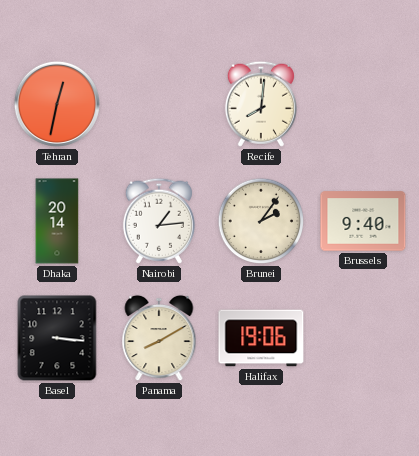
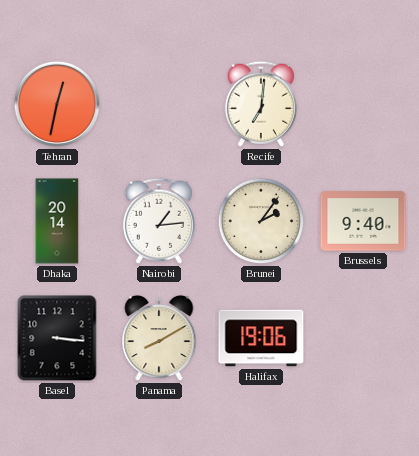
Recife: 8:01 -> 7:01
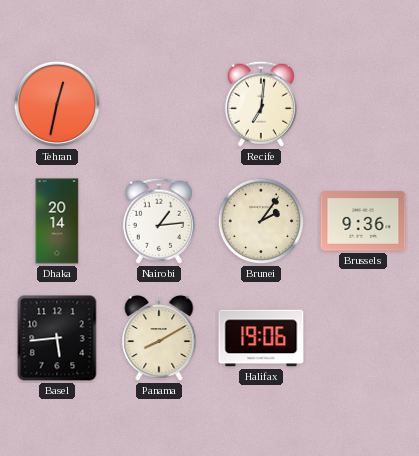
Brussels: 9:40 -> 9:36
Basel: 3:16 -> 5:44
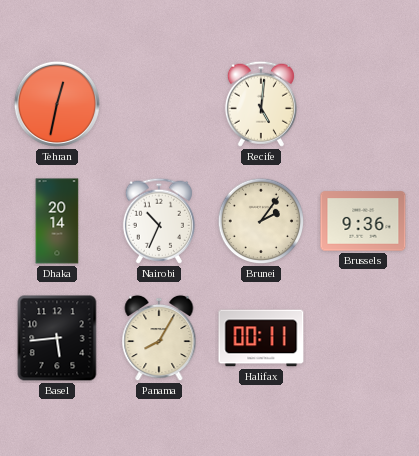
Recife: 7:01 -> 5:01
Nairobi: 1:14 -> 10:34
Panama: 8:10 -> 8:05
Halifax: 19:06 -> 00:11
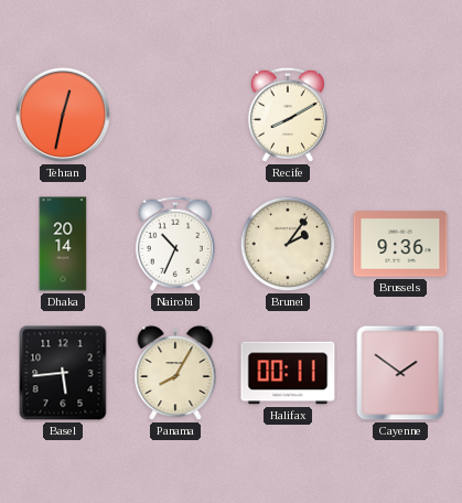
Recife: 5:01 -> 8:10
Cayenne: none -> 1:51
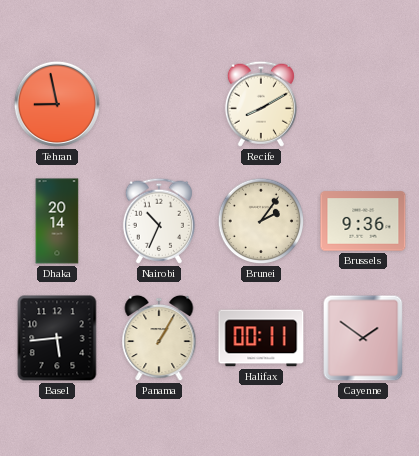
Tehran: 12:32 -> 8:58
Panama: 8:05 -> 1:05
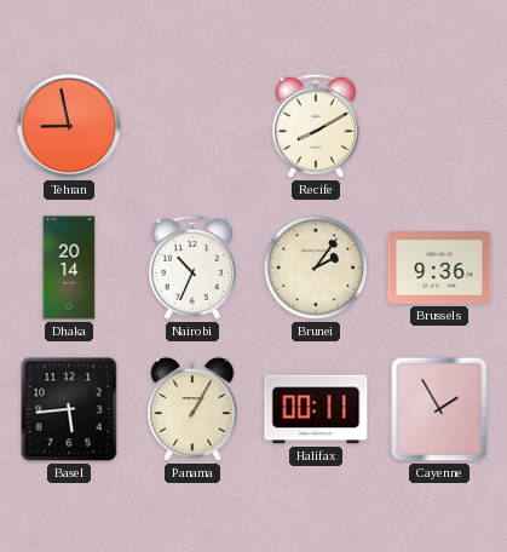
Cayenne: 1:51 -> 1:55
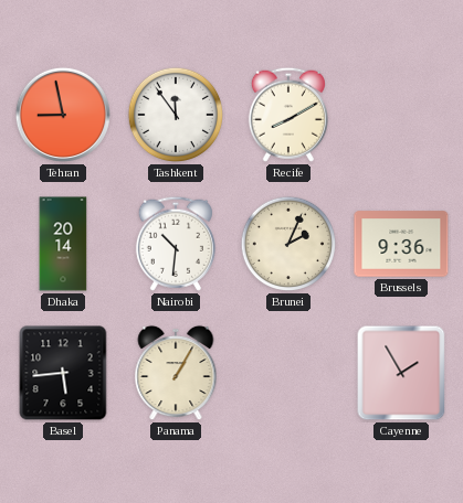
Tashkent: none -> 11:54
Nairobi: 10:34 -> 10:31
Brunei: 2:06 -> 2:04
Halifax: 00:11 -> none
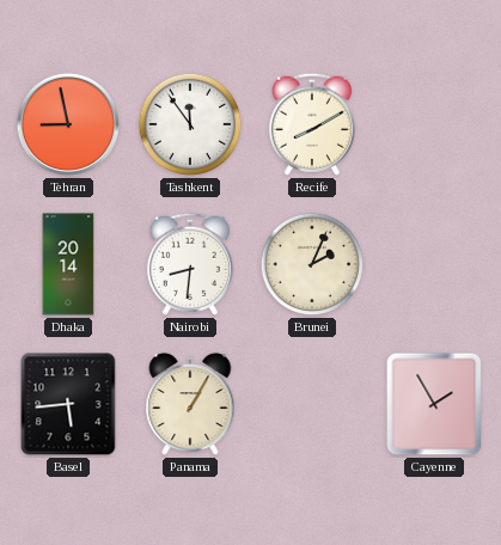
Nairobi: 10:31 -> 8:31
Brussels: 9:36 -> none
